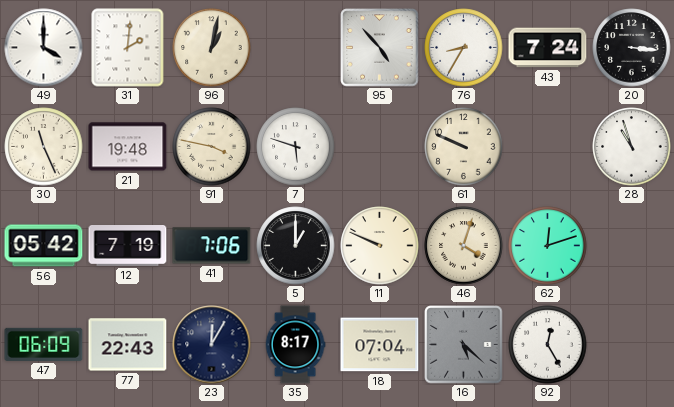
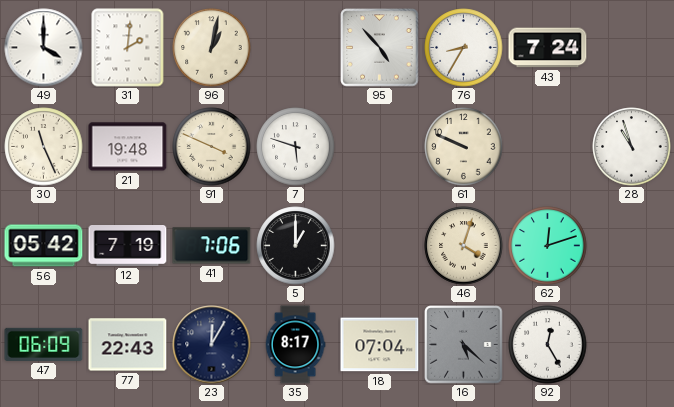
20: 3:16 -> none
91: 3:47 -> 3:49
11: 9:49 -> none
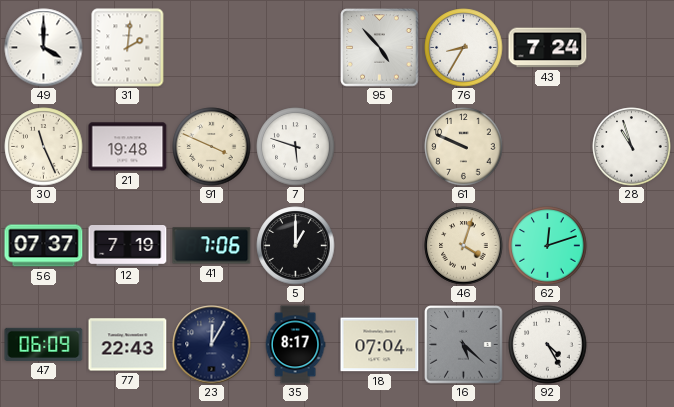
96: 1:02 -> none
56: 05:42 -> 07:37
92: 12:25 -> 4:25
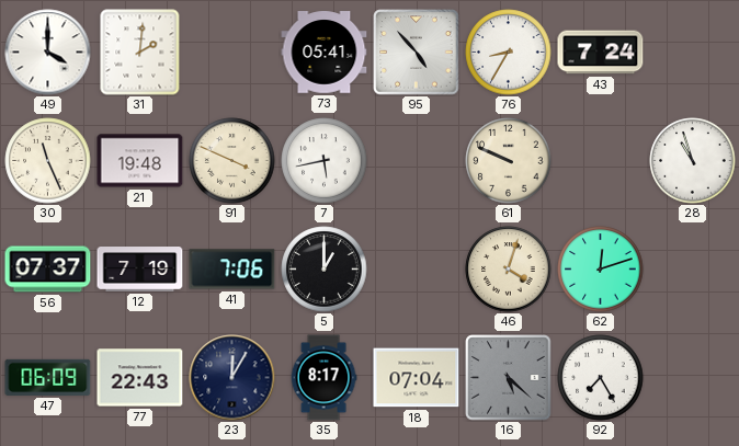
73: none -> 05:41
7: 5:48 -> 5:43
92: 4:25 -> 7:25
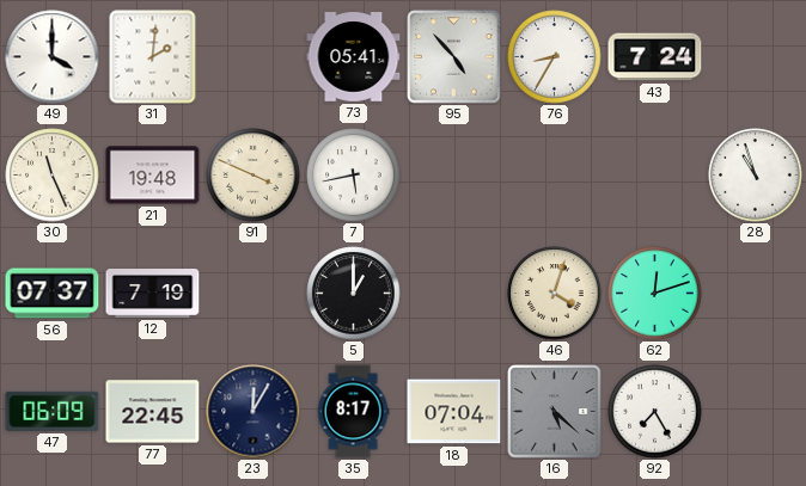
61: 9:49 -> none
41: 7:06 -> none
77: 22:43 -> 22:45
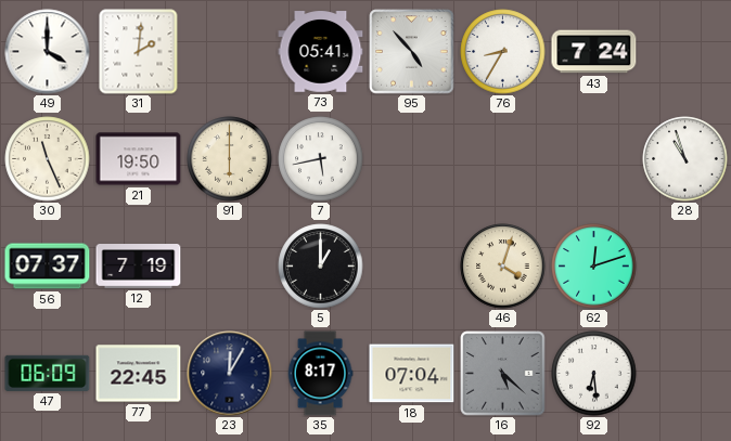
21: 19:48 -> 19:50
91: 3:49 -> 6:00
92: 7:25 -> 6:29
